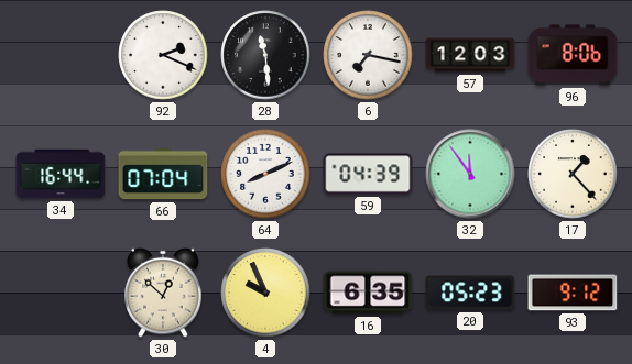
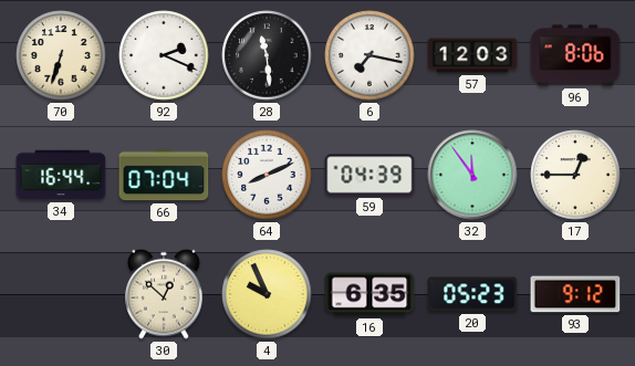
70: none -> 6:33
17: 1:23 -> 12:45
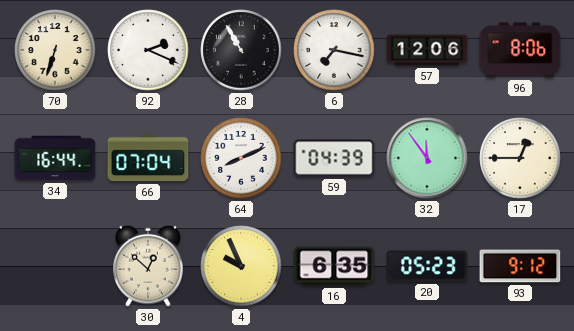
28: 11:29 -> 10:55
57: 12:03 -> 12:06
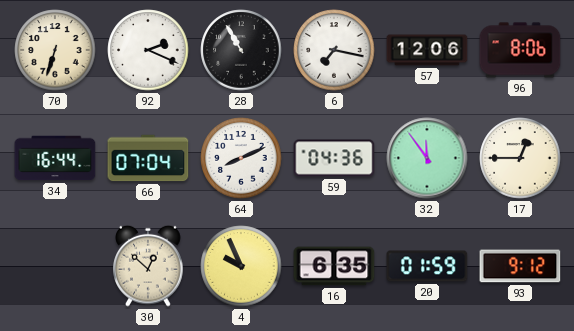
59: 04:39 -> 04:36
20: 05:23 -> 01:59
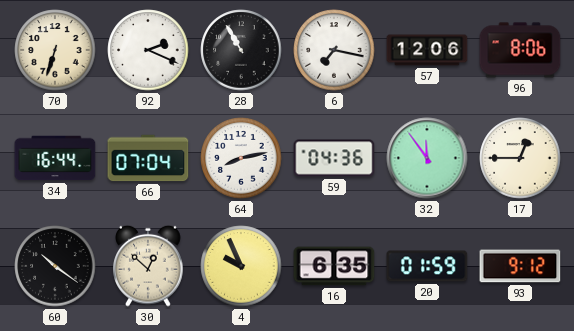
64: 8:11 -> 8:13
60: none -> 10:21
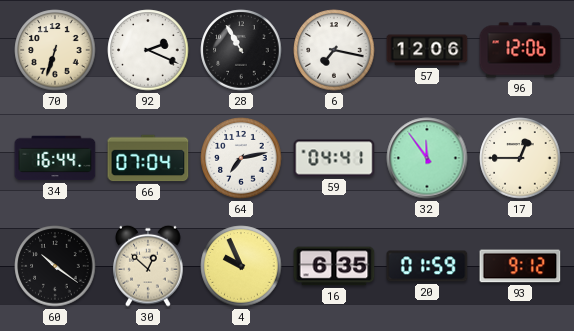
96: 8:06 -> 12:06
64: 8:13 -> 7:13
59: 04:36 -> 04:41
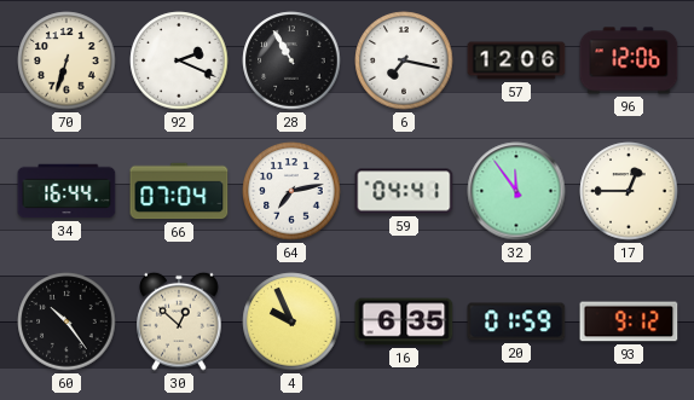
60: 10:21 -> 10:24
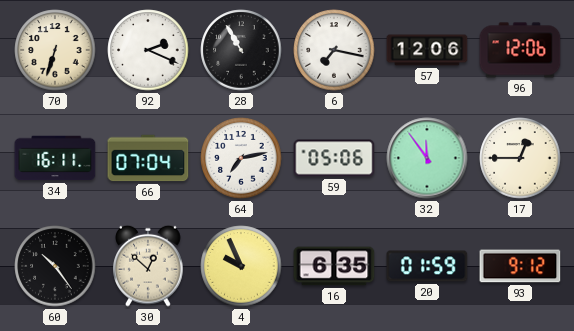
34: 16:44 -> 16:11
59: 04:41 -> 05:06
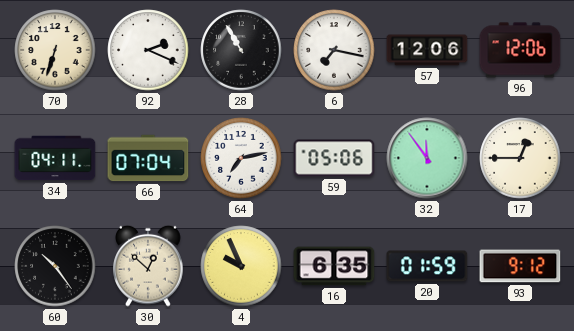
34: 16:11 -> 04:11
